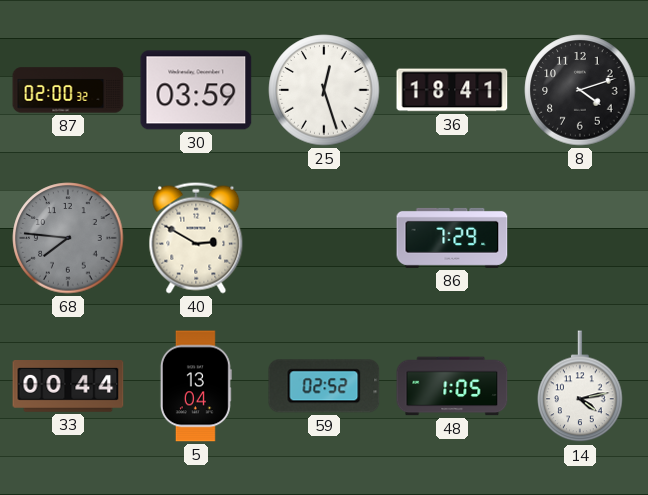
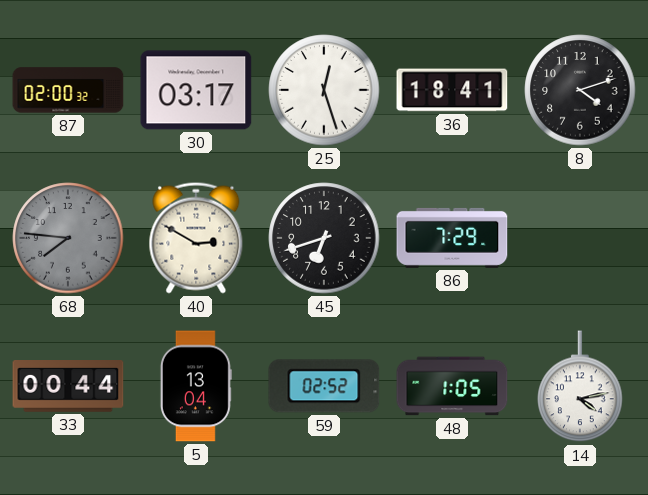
30: 03:59 -> 03:17
45: none -> 6:42
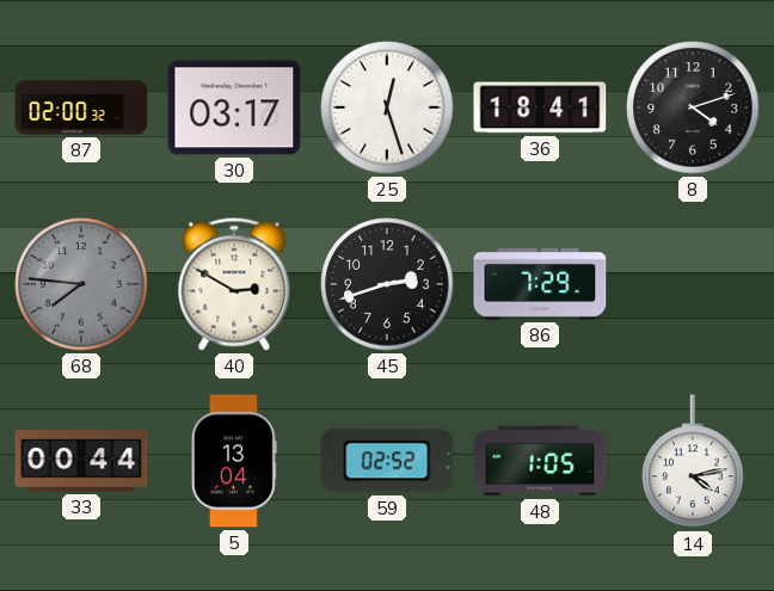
45: 6:42 -> 2:42
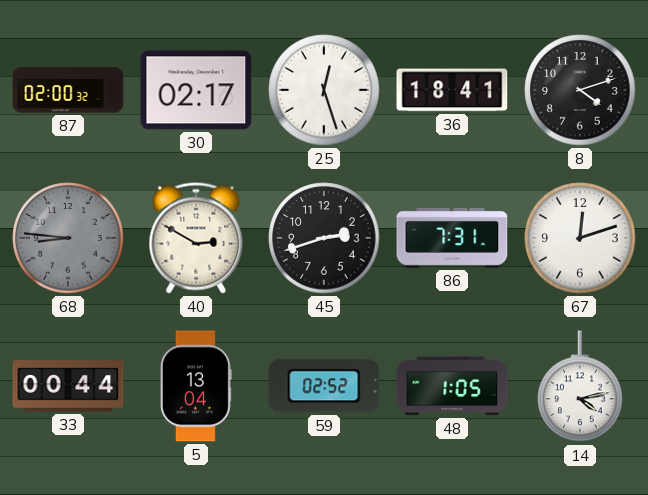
30: 03:17 -> 02:17
68: 7:46 -> 8:46
86: 7:29 -> 7:31
67: none -> 12:12
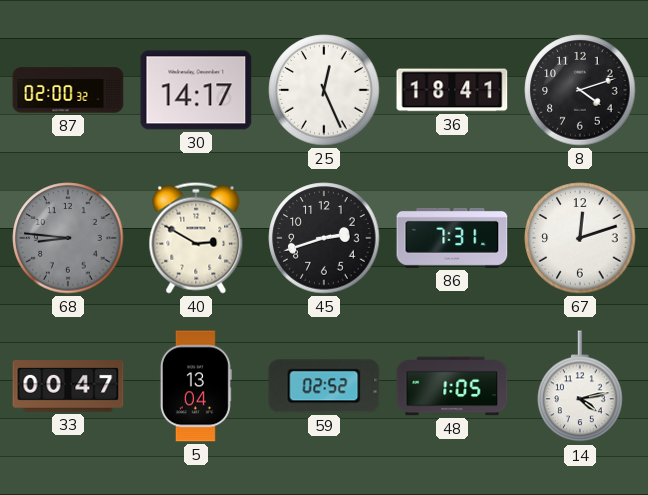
30: 02:17 -> 14:17
25: 12:27 -> 12:26
33: 00:44 -> 00:47
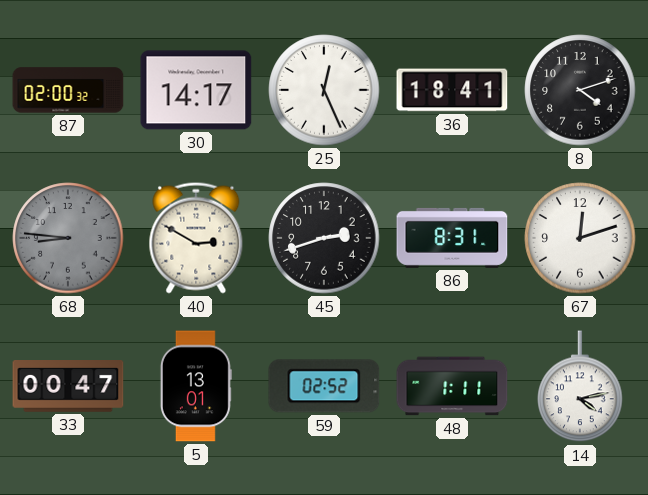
86: 7:31 -> 8:31
5: 13:04 -> 13:01
48: 1:05 -> 1:11
